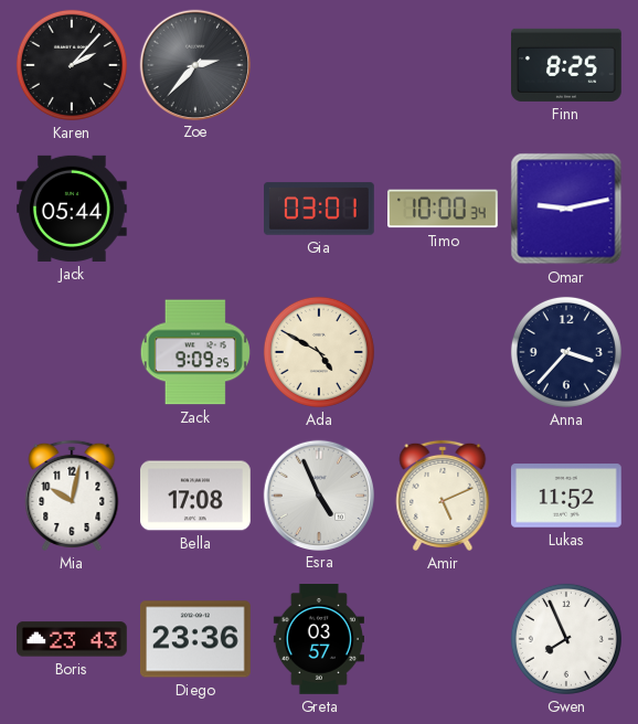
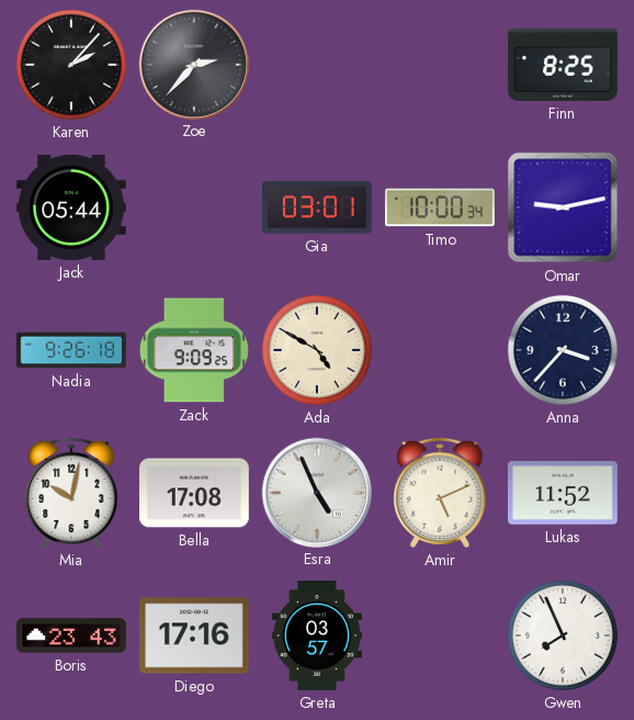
Nadia: none -> 9:26
Diego: 23:36 -> 17:16
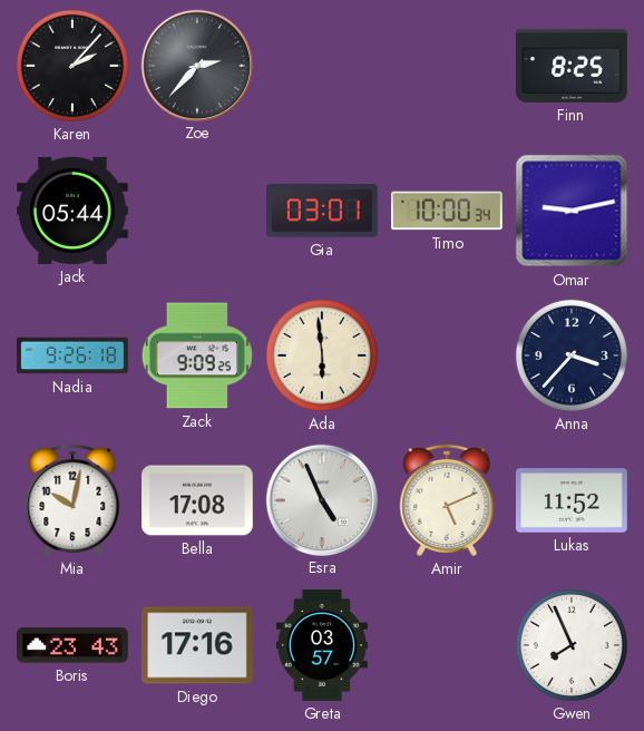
Ada: 4:50 -> 5:59
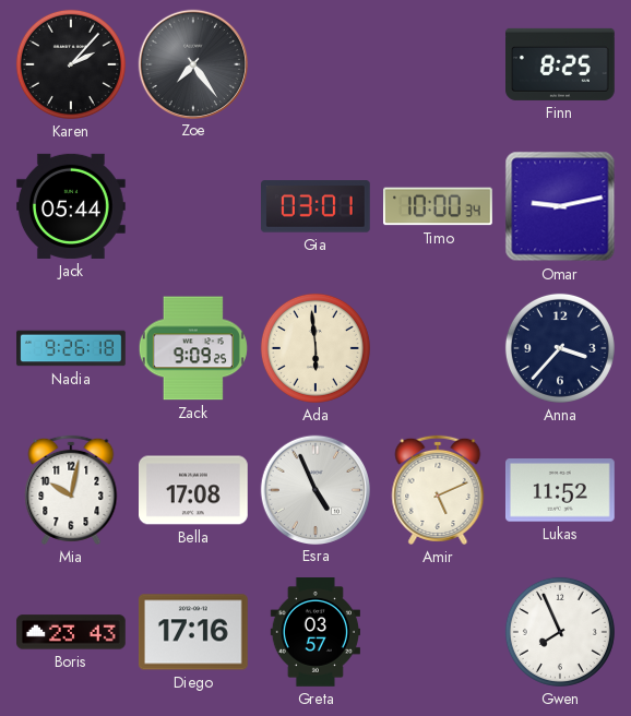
Zoe: 2:37 -> 7:24
